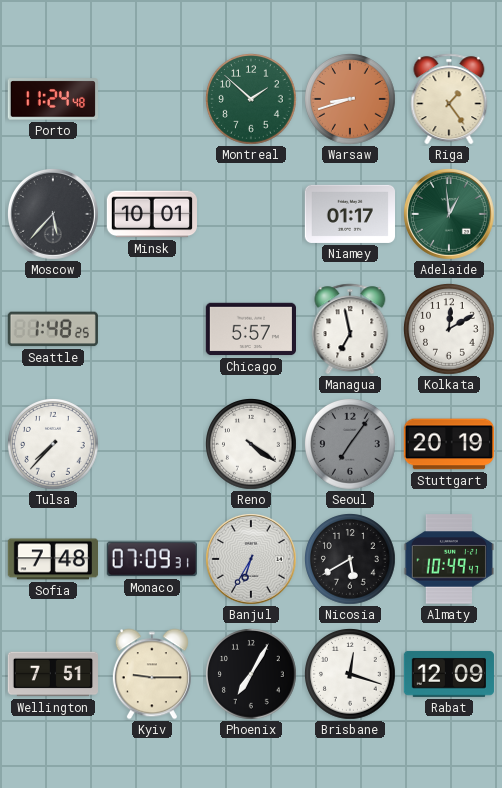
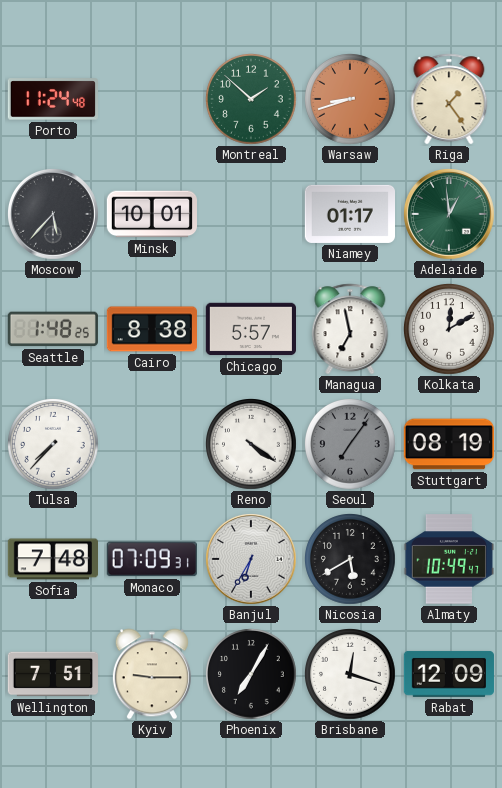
Cairo: none -> 8:38
Stuttgart: 20:19 -> 08:19
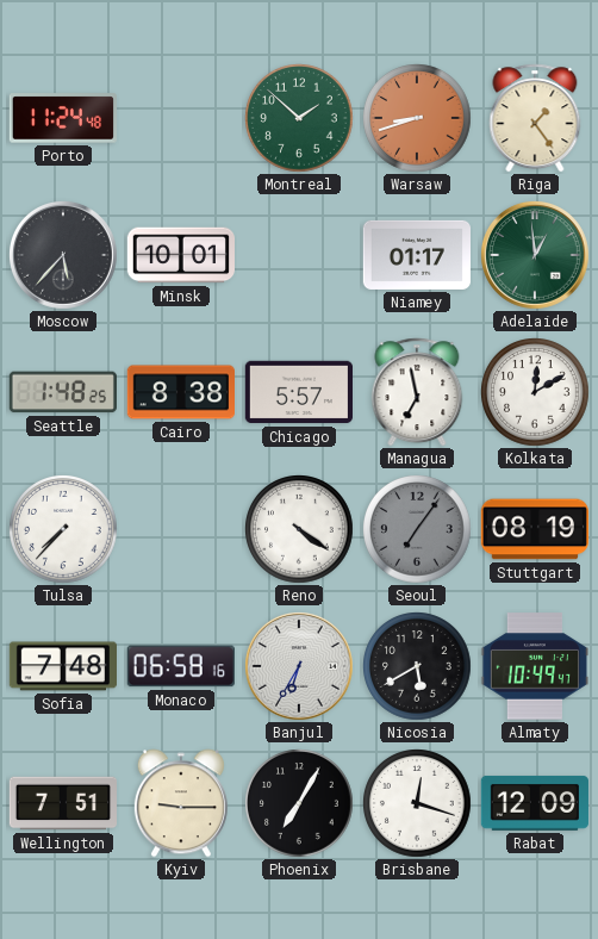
Monaco: 07:09 -> 06:58
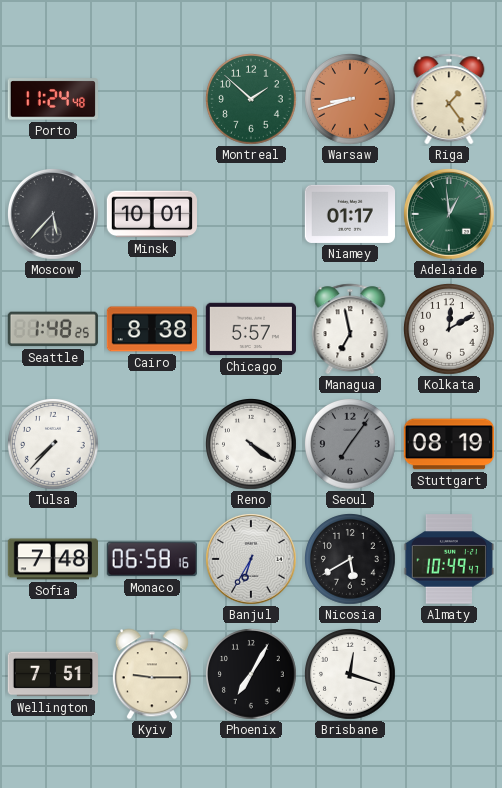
Rabat: 12:09 -> none
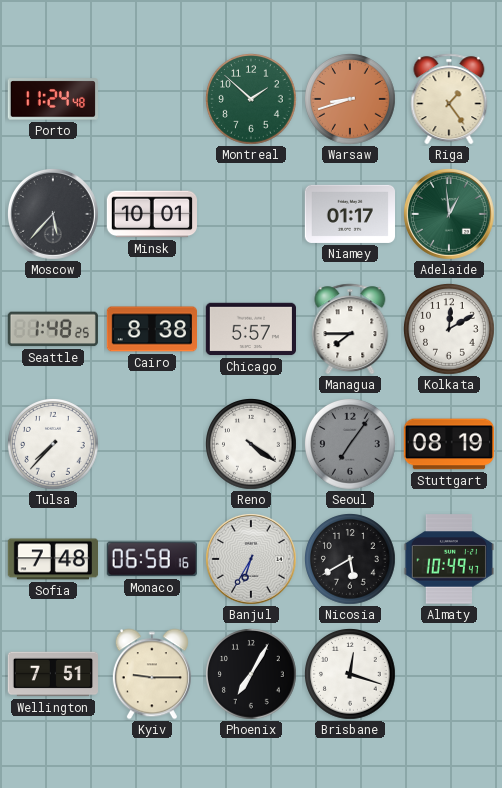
Managua: 6:58 -> 7:45
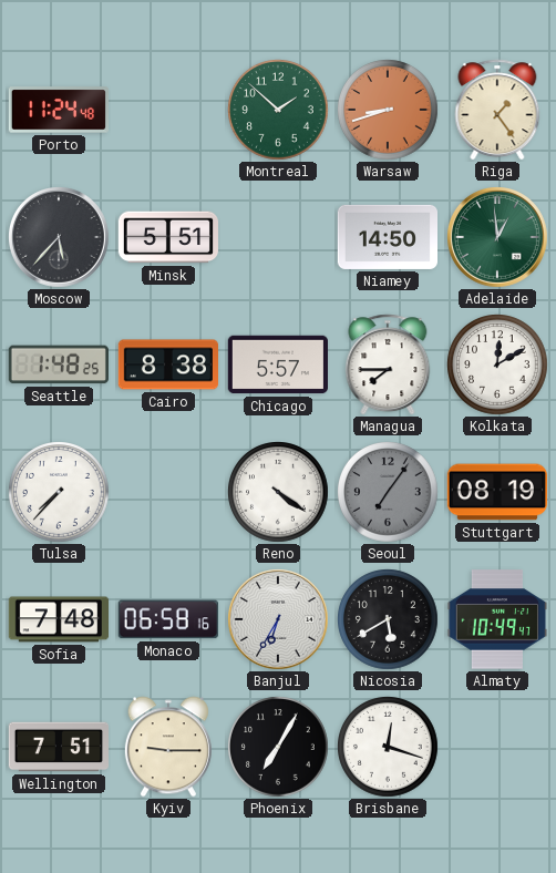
Minsk: 10:01 -> 5:51
Niamey: 01:17 -> 14:50
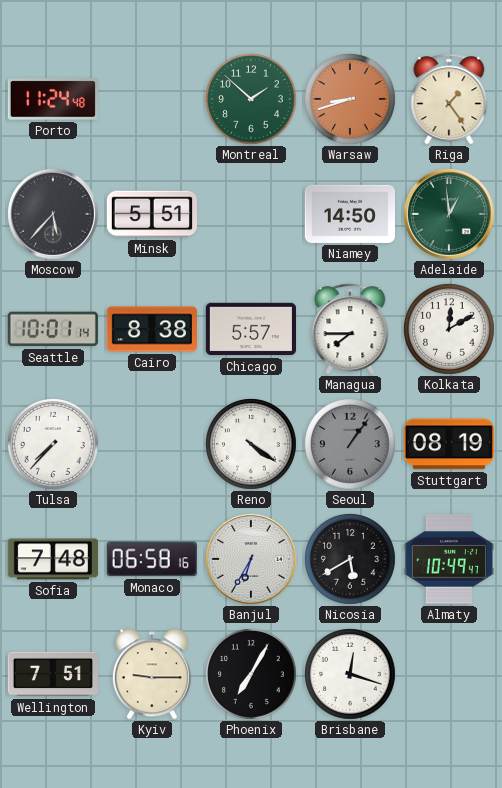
Seattle: 1:48 -> 10:01
Seoul: 7:06 -> 1:06
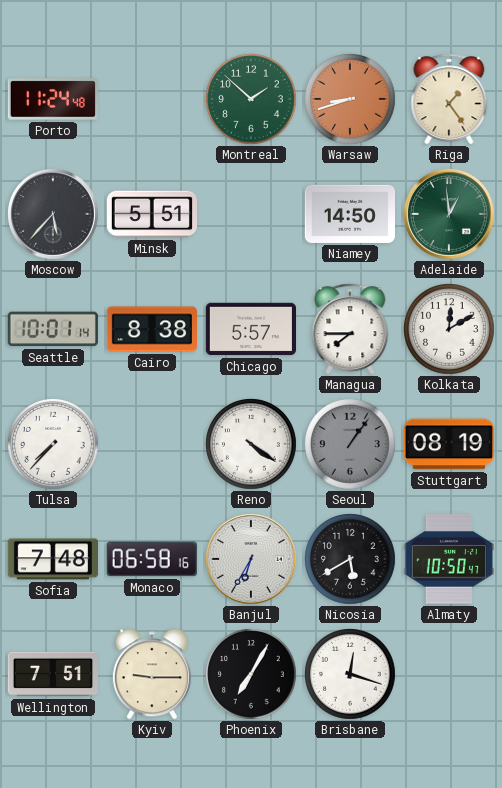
Almaty: 10:49 -> 10:50
